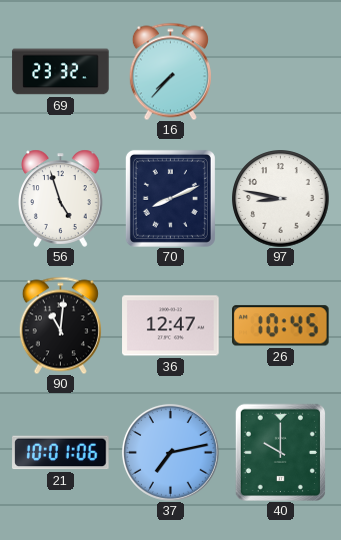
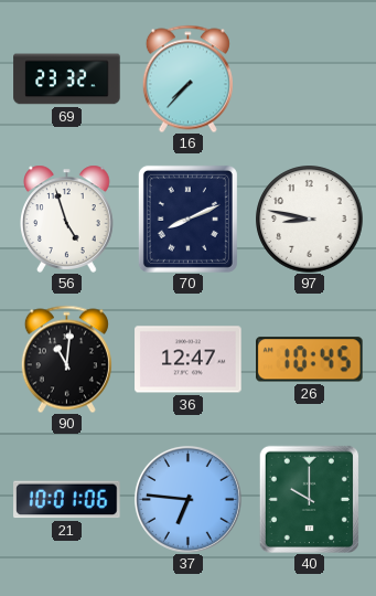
37: 7:13 -> 6:46
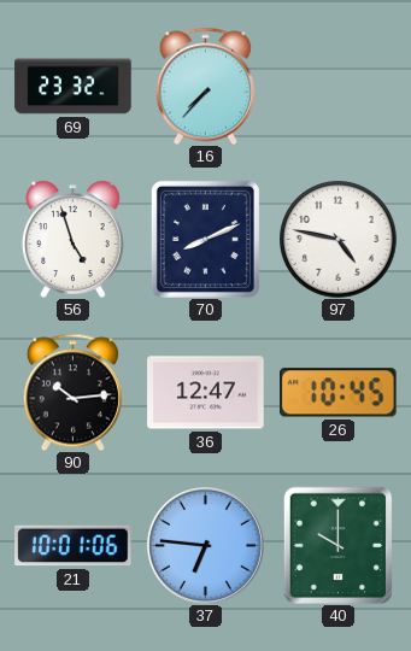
97: 8:47 -> 4:47
90: 11:01 -> 10:14
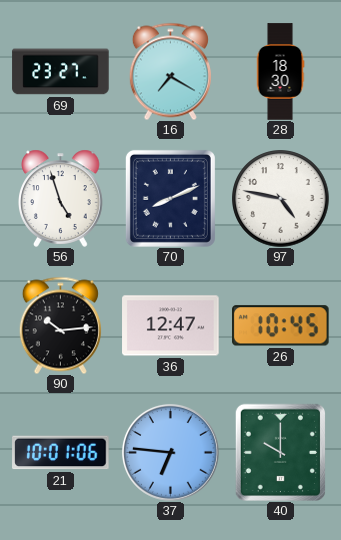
69: 23:32 -> 23:27
16: 7:37 -> 7:20
28: none -> 18:30
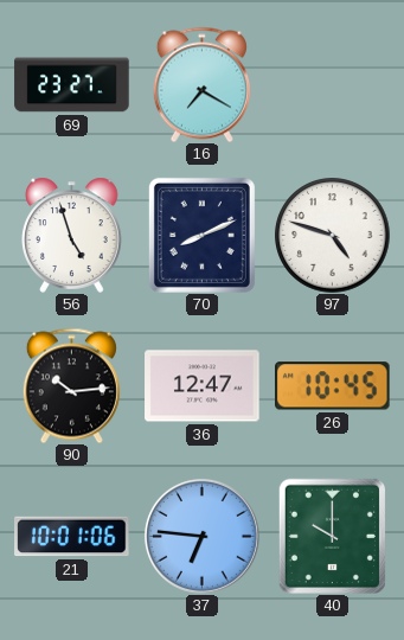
28: 18:30 -> none
97: 4:47 -> 4:48
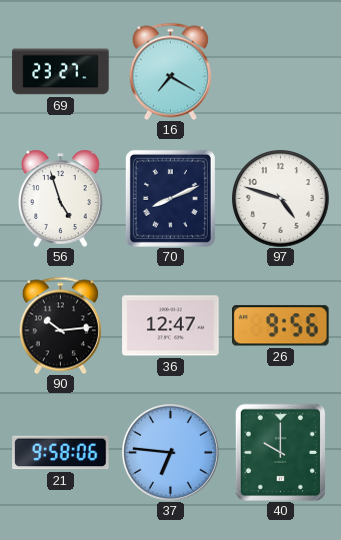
26: 10:45 -> 9:56
21: 10:01 -> 9:58
